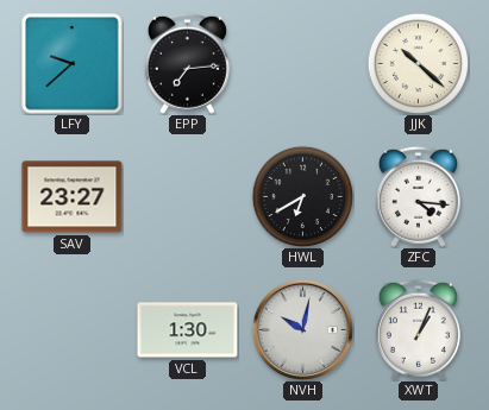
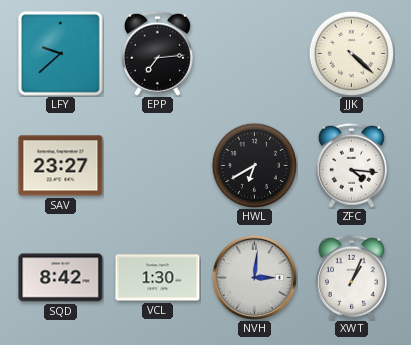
JJK: 10:22 -> 4:22
SQD: none -> 8:42
NVH: 10:02 -> 3:01
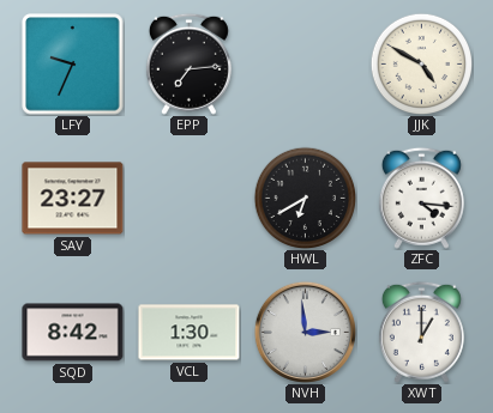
LFY: 9:38 -> 9:34
JJK: 4:22 -> 4:50
NVH: 3:01 -> 2:59
XWT: 1:04 -> 1:00
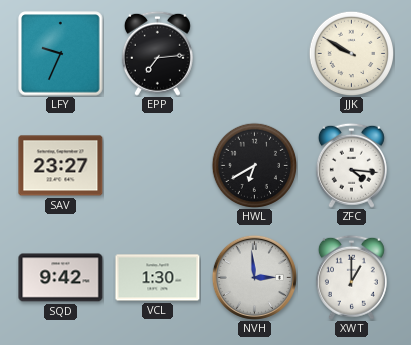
JJK: 4:50 -> 9:50
SQD: 8:42 -> 9:42
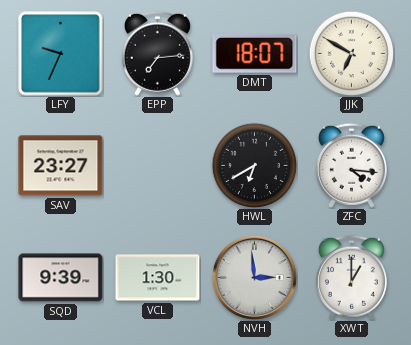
DMT: none -> 18:07
JJK: 9:50 -> 6:50
SQD: 9:42 -> 9:39
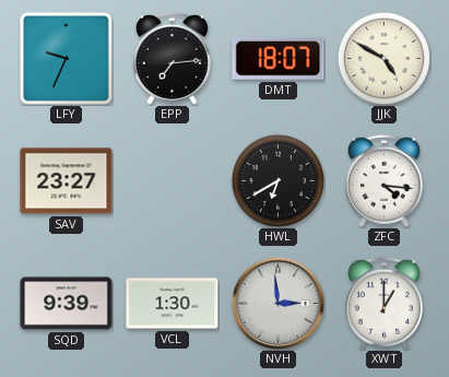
JJK: 6:50 -> 4:50
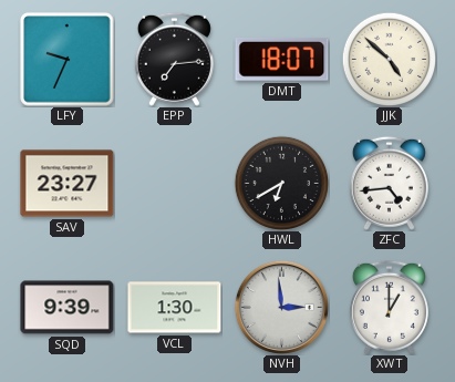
JJK: 4:50 -> 4:52
ZFC: 4:16 -> 4:44
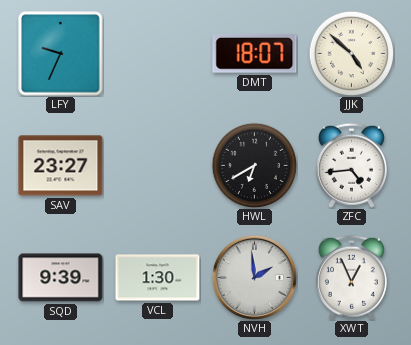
EPP: 7:14 -> none
NVH: 2:59 -> 1:59
XWT: 1:00 -> 12:56
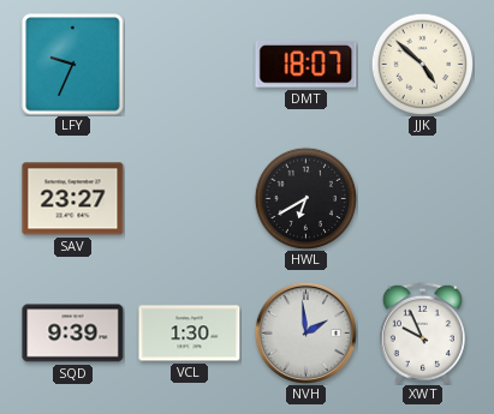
ZFC: 4:44 -> none
XWT: 12:56 -> 9:56
